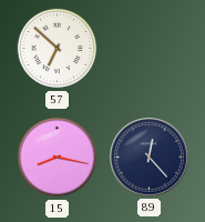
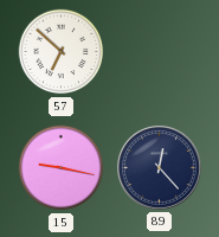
15: 8:17 -> 9:17
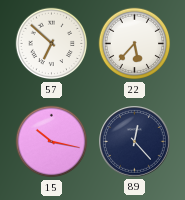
22: none -> 5:37
15: 9:17 -> 10:17
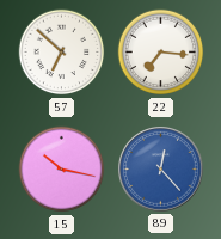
22: 5:37 -> 7:16
89 dial: navy -> blue
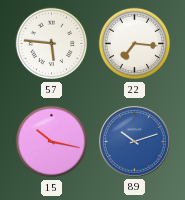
57: 6:52 -> 5:46
89: 12:23 -> 10:12
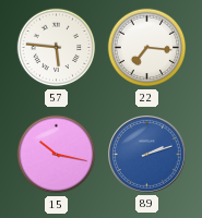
89: 10:12 -> 2:12
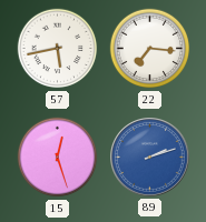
57: 5:46 -> 5:43
15: 10:17 -> 12:27
